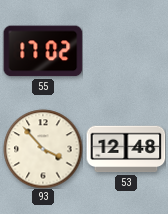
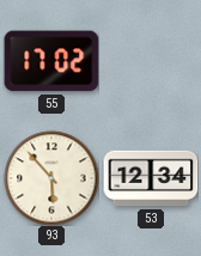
93: 3:53 -> 5:53
53: 12:48 -> 12:34
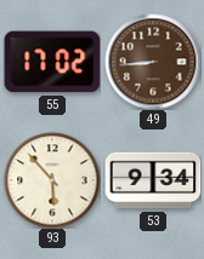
49: none -> 8:44
53: 12:34 -> 9:34
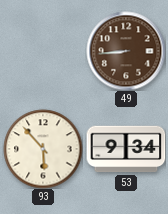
55: 17:02 -> none
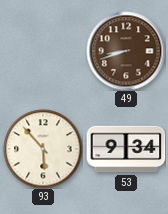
49: 8:44 -> 8:42
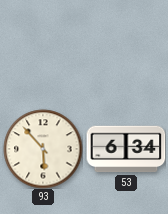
49: 8:42 -> none
53: 9:34 -> 6:34
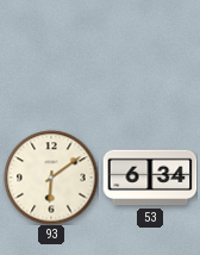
93: 5:53 -> 6:09
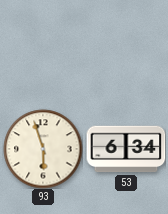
93: 6:09 -> 5:57
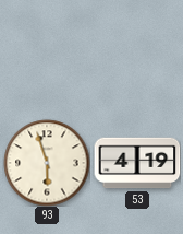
53: 6:34 -> 4:19
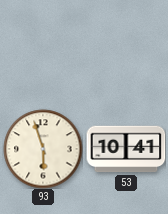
53: 4:19 -> 10:41
